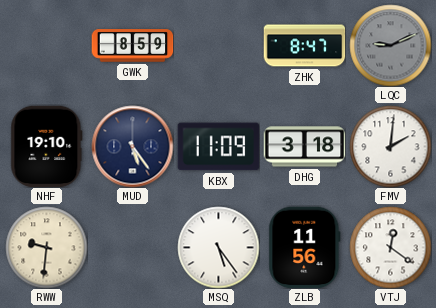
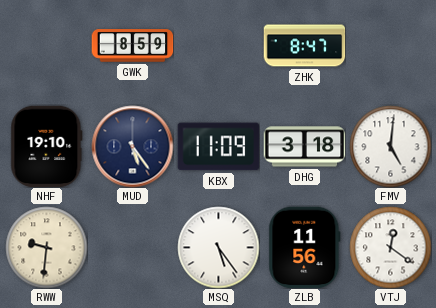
LQC: 9:11 -> none
FMV: 2:01 -> 5:01
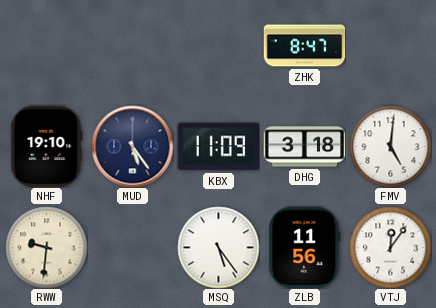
GWK: 8:59 -> none
VTJ: 12:21 -> 12:06
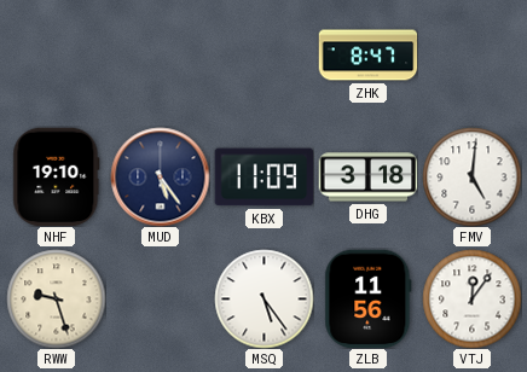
RWW: 9:31 -> 9:27
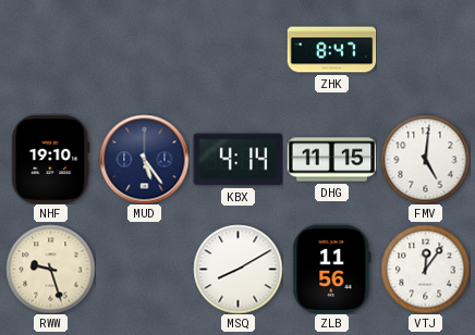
KBX: 11:09 -> 4:14
DHG: 3:18 -> 11:15
MSQ: 5:24 -> 8:10
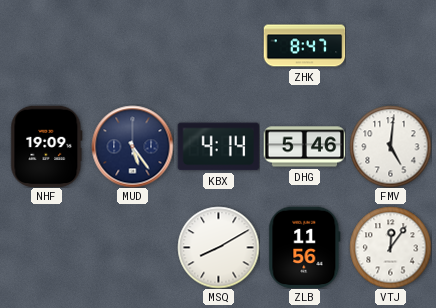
NHF: 19:10 -> 19:09
DHG: 11:15 -> 5:46
RWW: 9:27 -> none
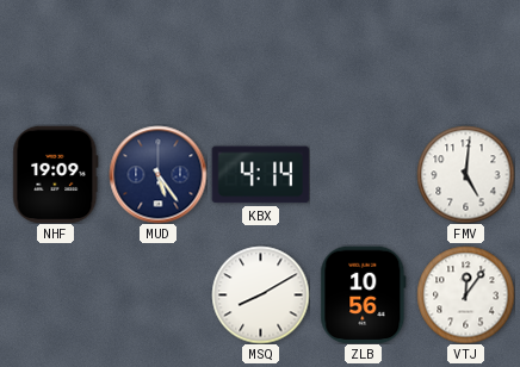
ZHK: 8:47 -> none
DHG: 5:46 -> none
ZLB: 11:56 -> 10:56
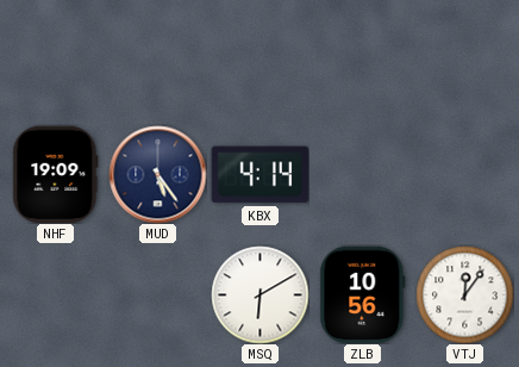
FMV: 5:01 -> none
MSQ: 8:10 -> 6:10
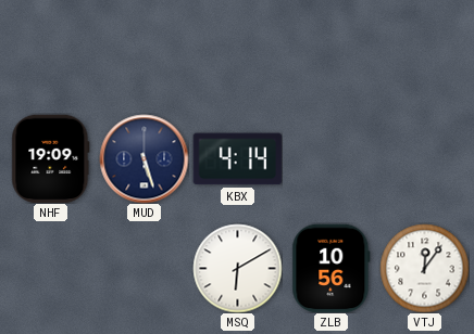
MUD: 5:24 -> 5:27
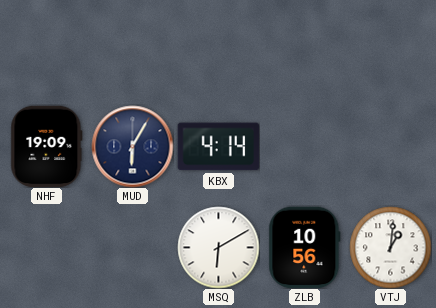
MUD: 5:27 -> 6:05
VTJ: 12:06 -> 1:01
